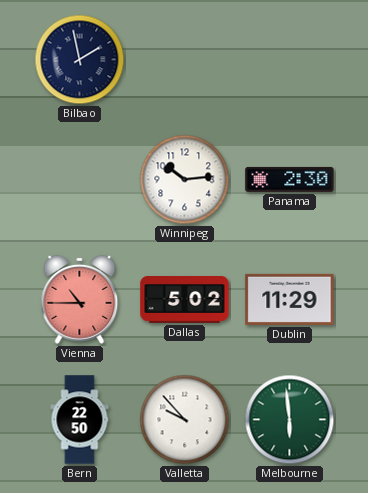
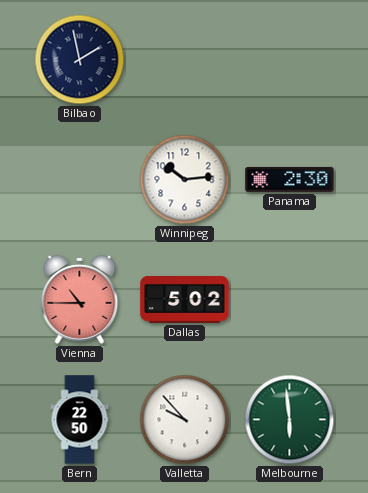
Dublin: 11:29 -> none
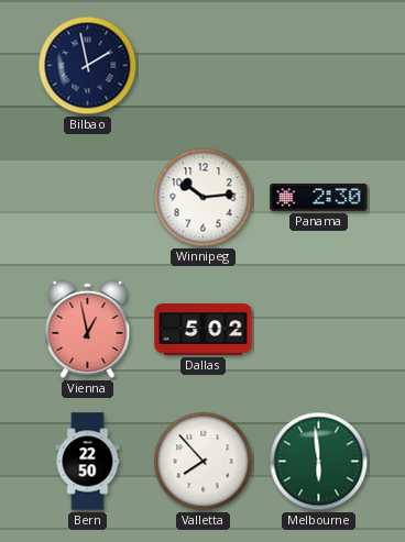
Vienna: 10:45 -> 12:58
Valletta: 9:53 -> 7:53
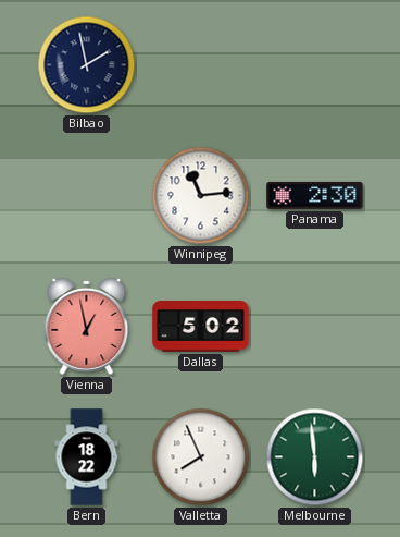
Winnipeg: 10:14 -> 11:14
Bern: 22:50 -> 18:22
Valletta: 7:53 -> 7:56
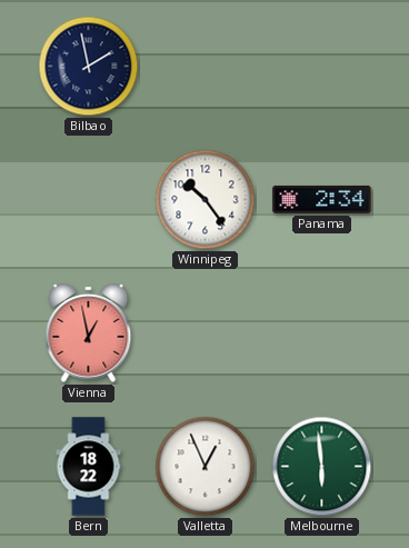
Winnipeg: 11:14 -> 10:24
Panama: 2:30 -> 2:34
Dallas: 5:02 -> none
Valletta: 7:56 -> 12:56
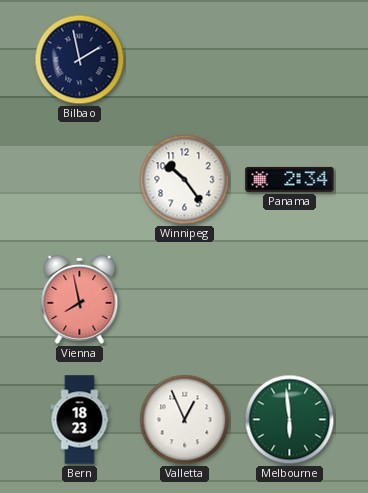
Vienna: 12:58 -> 7:58
Bern: 18:22 -> 18:23
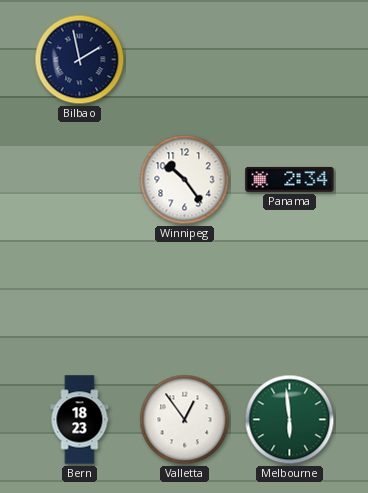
Vienna: 7:58 -> none
Valletta: 12:56 -> 12:54
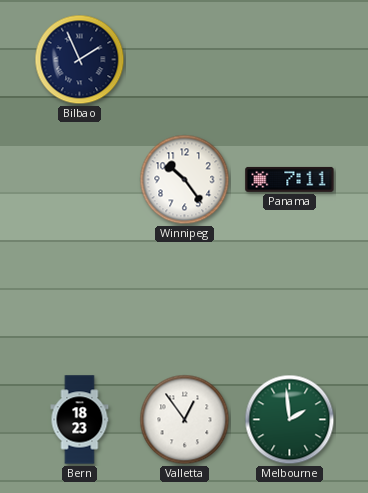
Bilbao: 1:58 -> 1:56
Panama: 2:34 -> 7:11
Melbourne: 5:59 -> 1:59
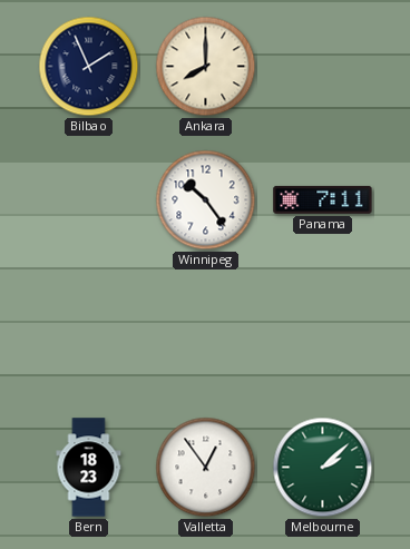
Ankara: none -> 8:00
Melbourne: 1:59 -> 2:08
